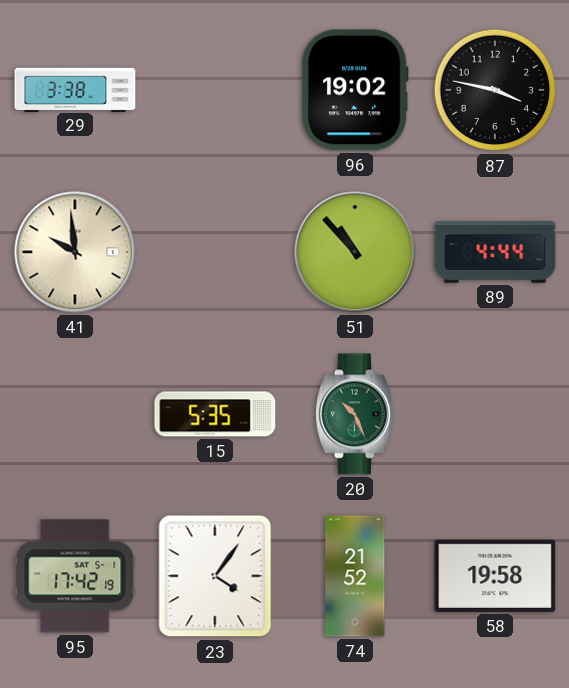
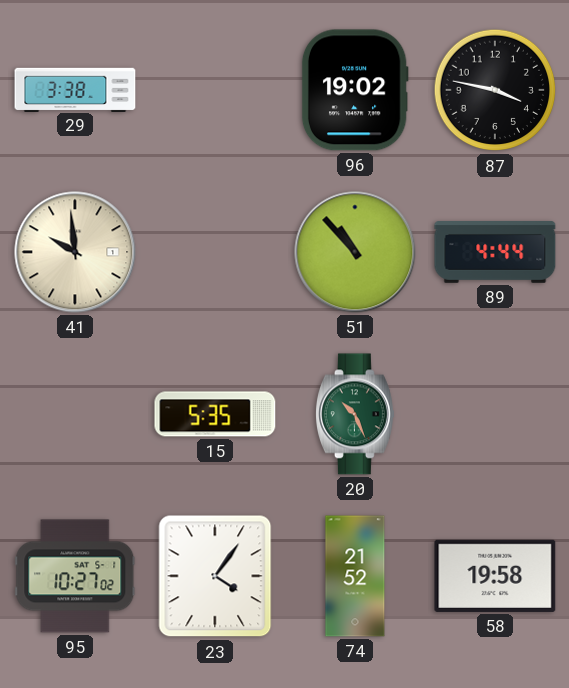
95: 17:42 -> 10:27
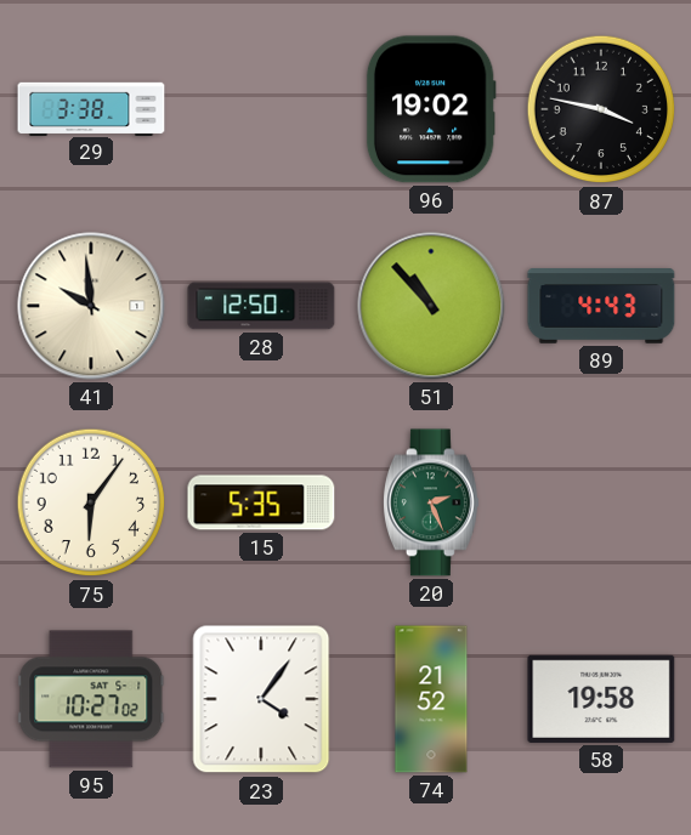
28: none -> 12:50
89: 4:44 -> 4:43
75: none -> 6:06
20: 10:26 -> 2:26
